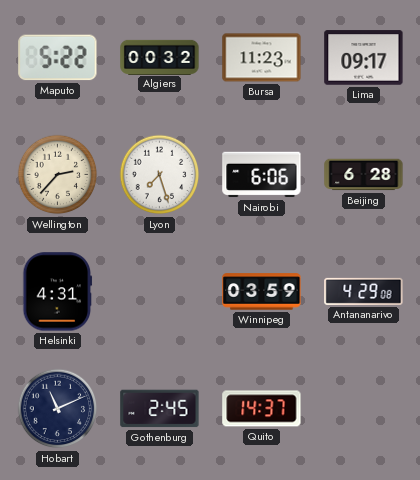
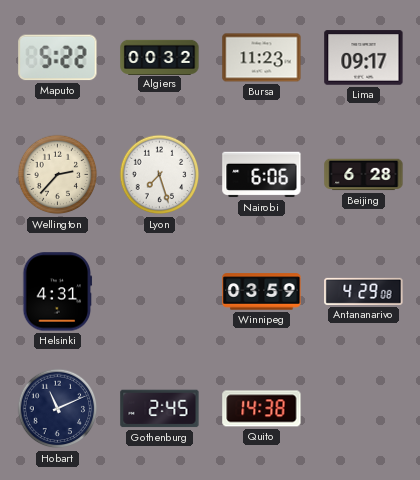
Quito: 14:37 -> 14:38
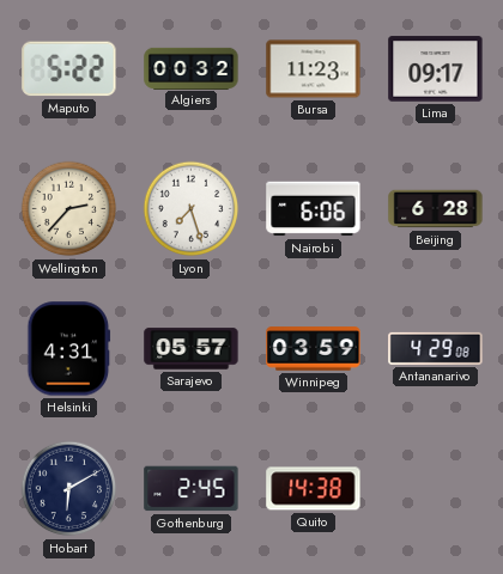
Sarajevo: none -> 05:57
Hobart: 11:11 -> 6:10
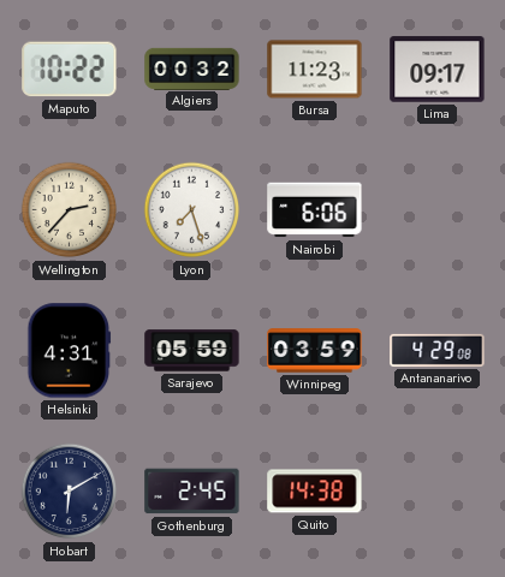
Maputo: 5:22 -> 10:22
Beijing: 6:28 -> none
Sarajevo: 05:57 -> 05:59
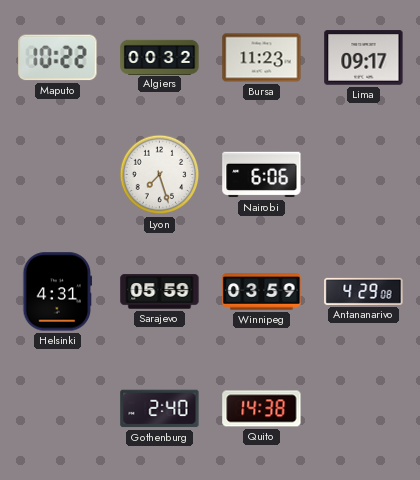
Wellington: 2:37 -> none
Hobart: 6:10 -> none
Gothenburg: 2:45 -> 2:40
